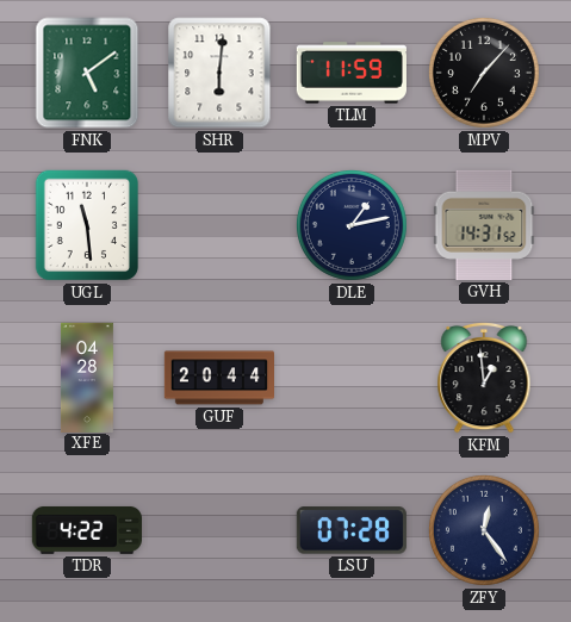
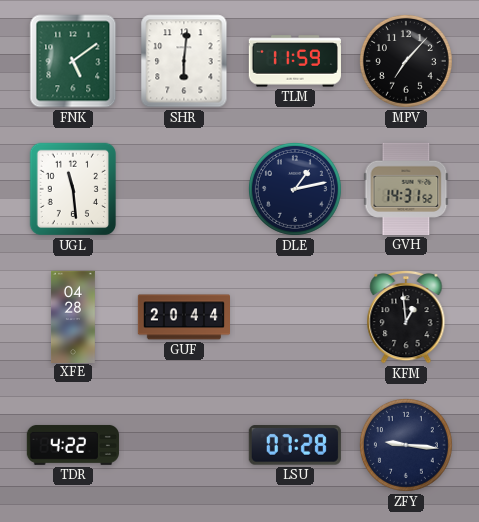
ZFY: 12:24 -> 9:16
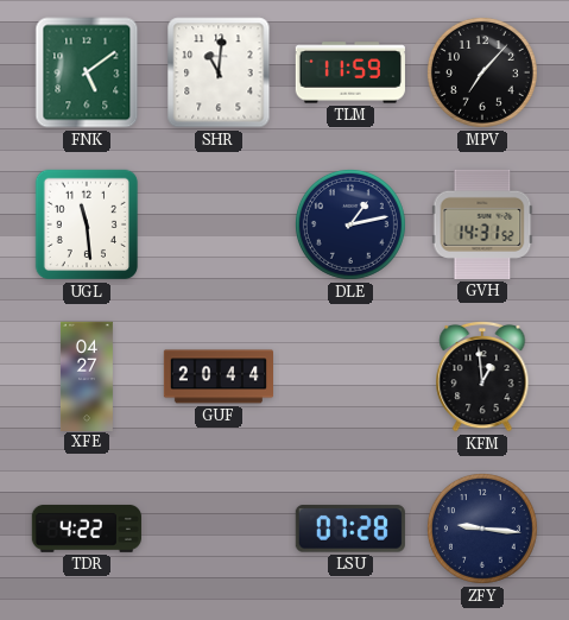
SHR: 6:01 -> 11:01
XFE: 04:28 -> 04:27
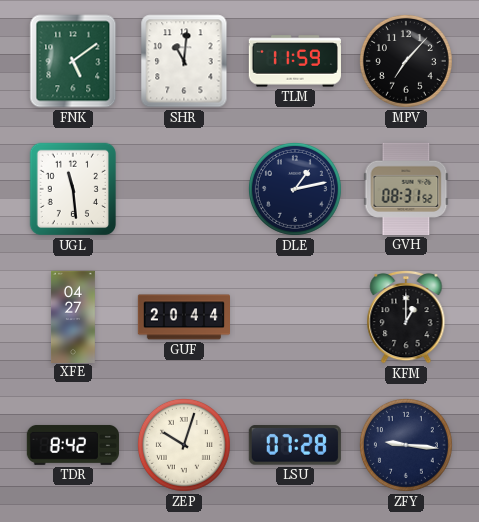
GVH: 14:31 -> 08:31
KFM: 12:59 -> 1:00
TDR: 4:22 -> 8:42
ZEP: none -> 10:03
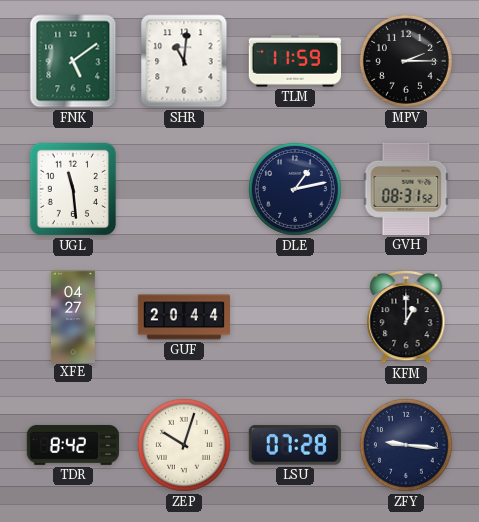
MPV: 7:07 -> 2:15
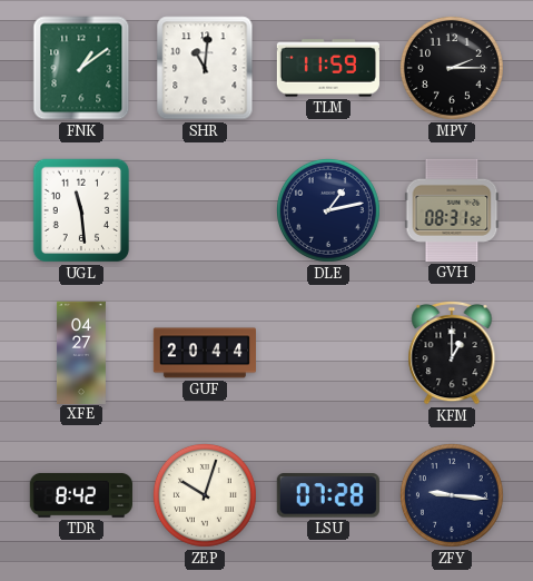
FNK: 5:09 -> 1:09
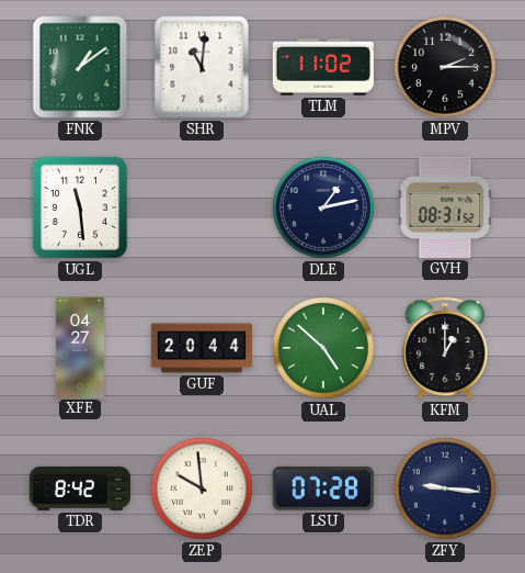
TLM: 11:59 -> 11:02
UAL: none -> 4:52
ZEP: 10:03 -> 9:59
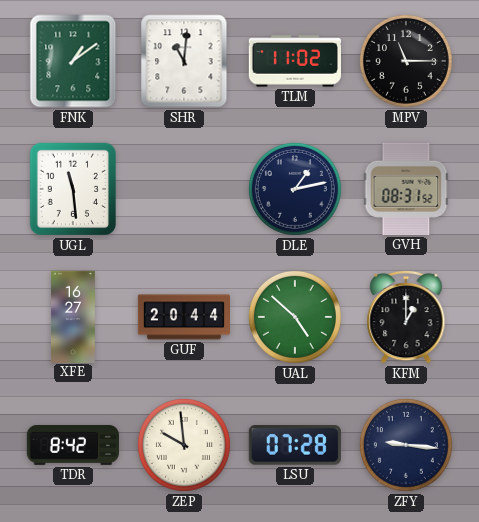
MPV: 2:15 -> 11:15
XFE: 04:27 -> 16:27
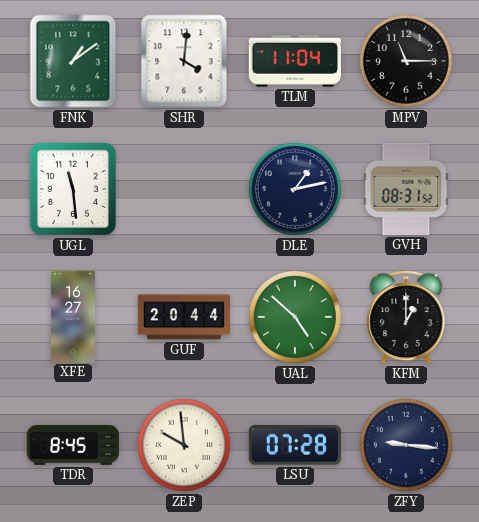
SHR: 11:01 -> 4:01
TLM: 11:02 -> 11:04
TDR: 8:42 -> 8:45
